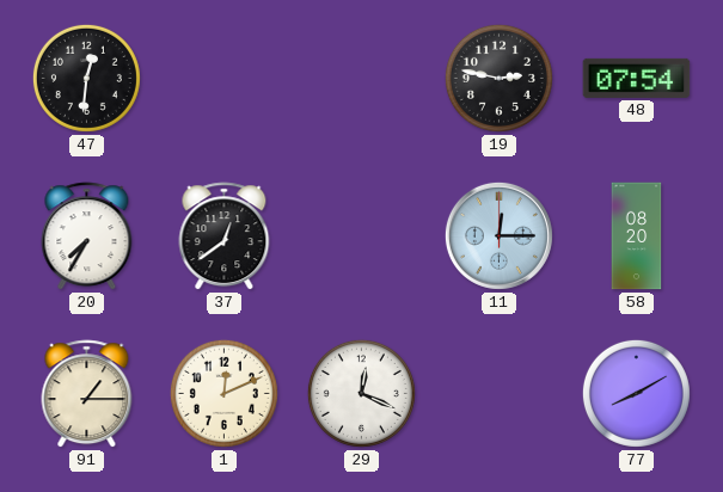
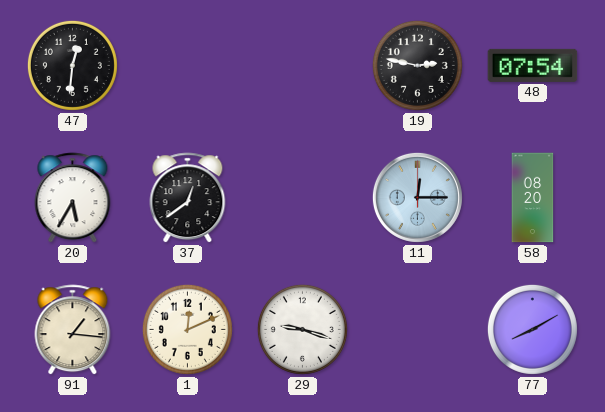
20: 7:35 -> 5:35
91: 1:15 -> 1:16
29: 12:19 -> 9:18
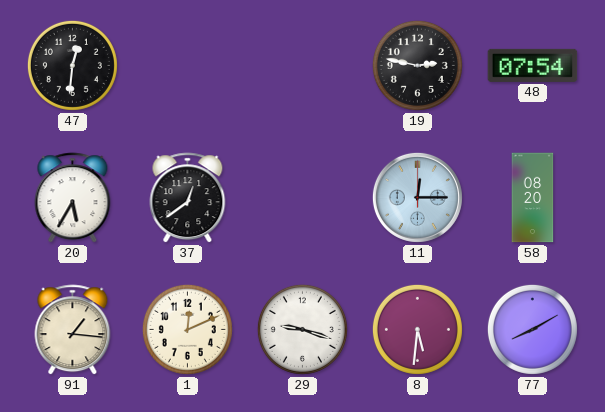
8: none -> 5:31
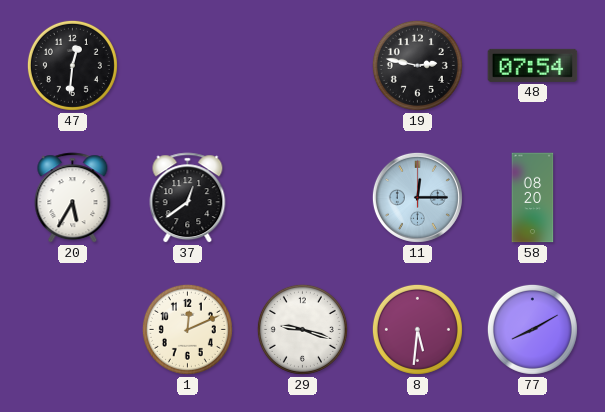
91: 1:16 -> none
